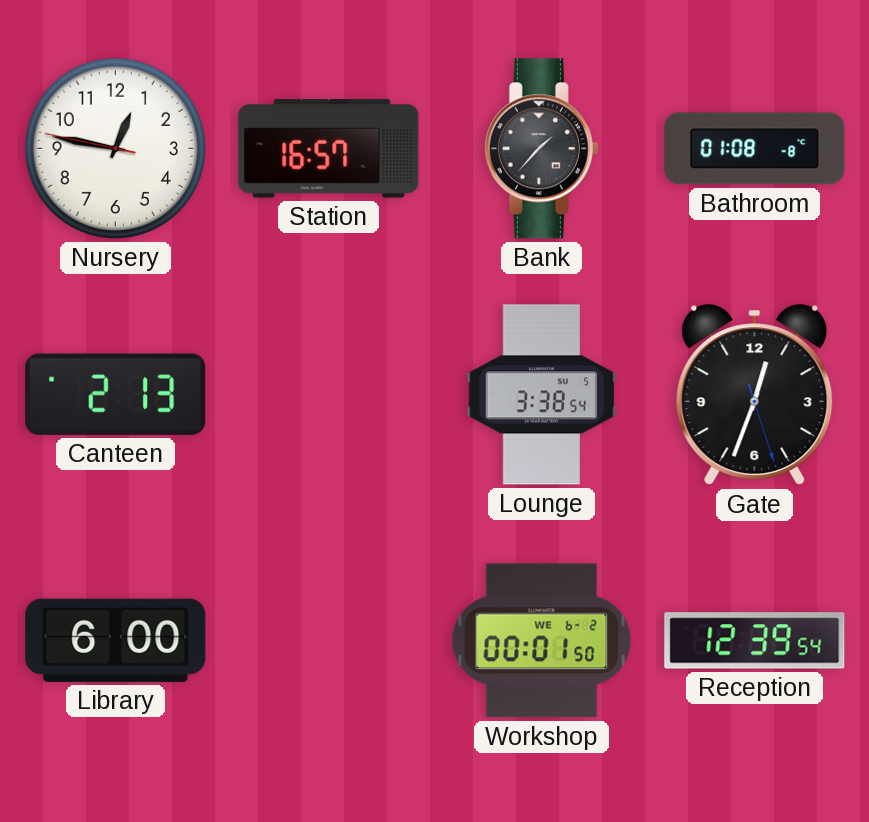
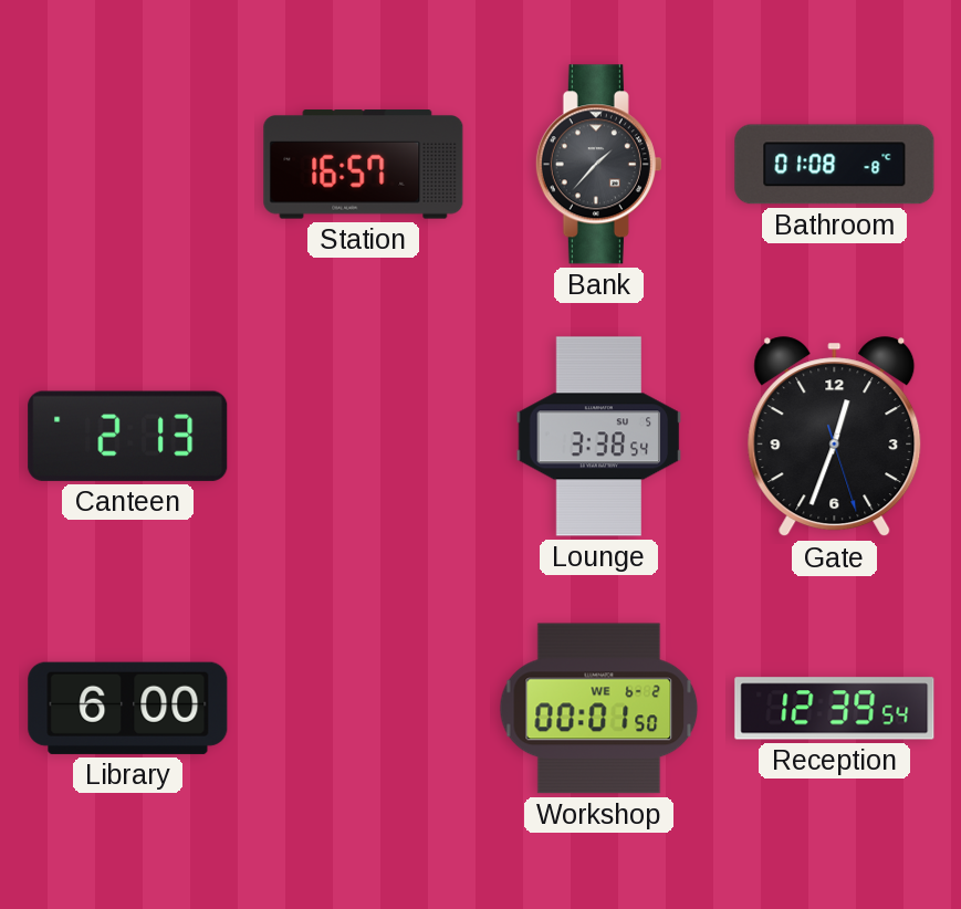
Nursery: 12:46 -> none
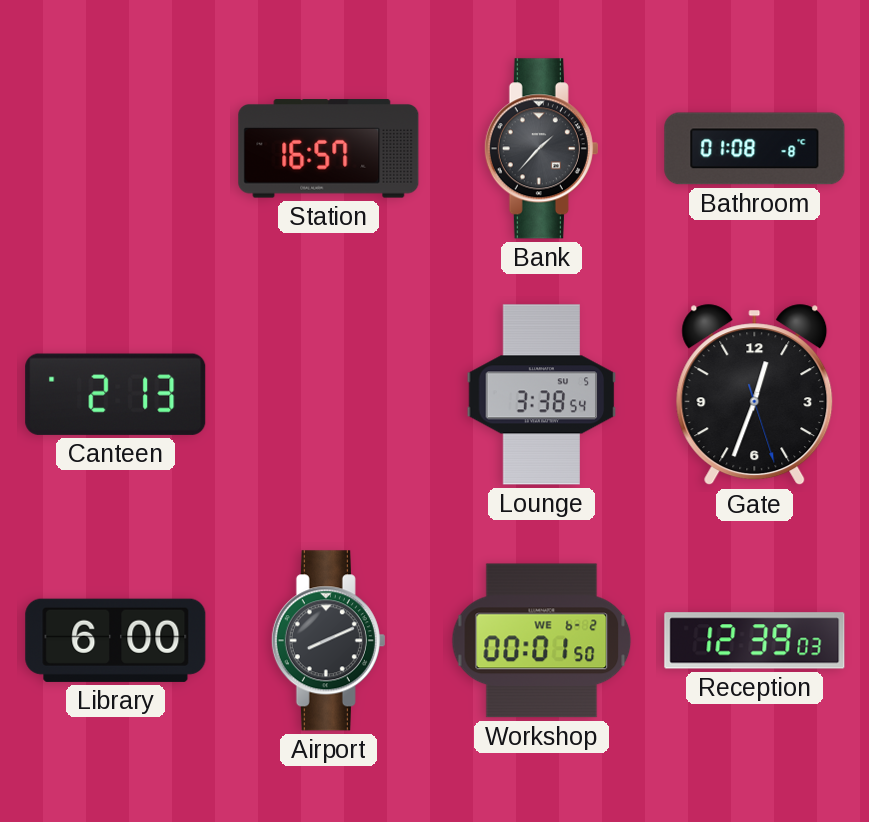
Airport: none -> 8:11
Reception: 12:39:54 -> 12:39:03
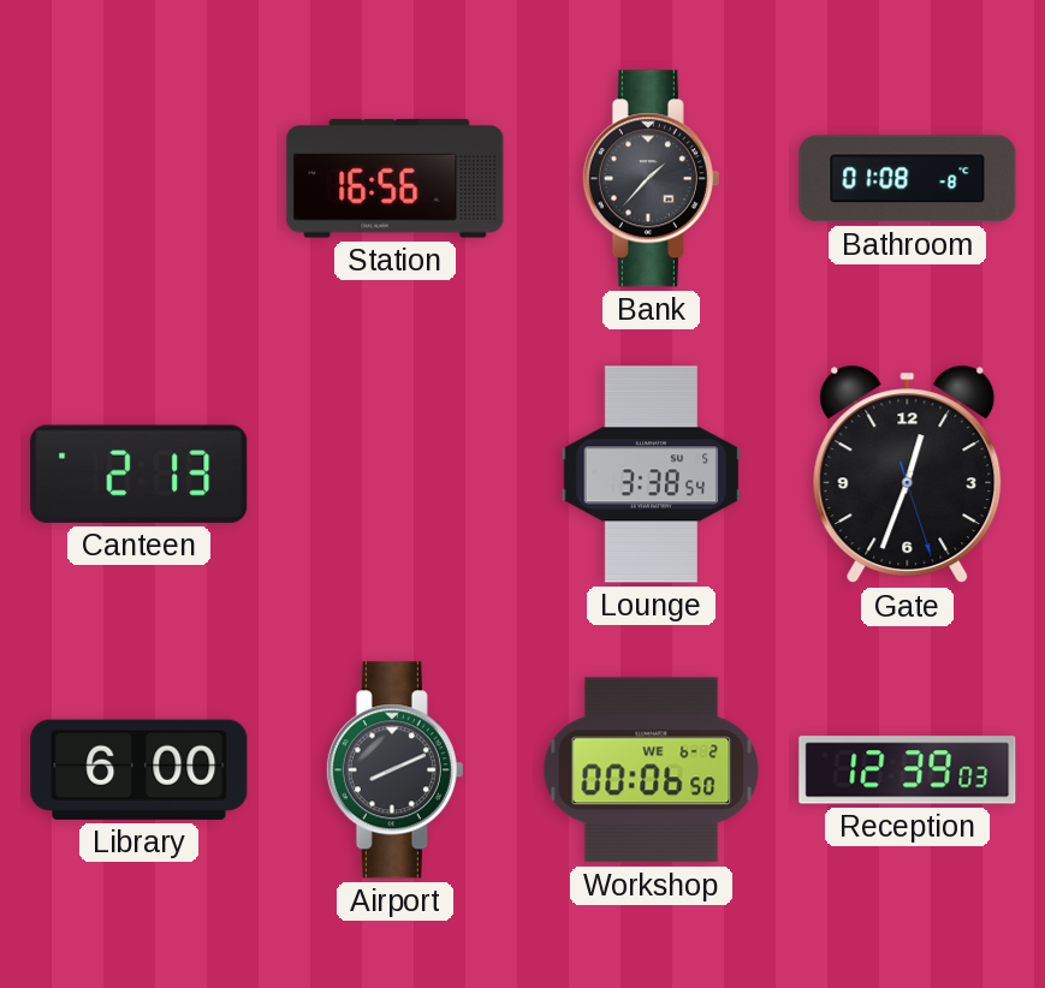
Station: 16:57 -> 16:56
Workshop: 00:01 -> 00:06
